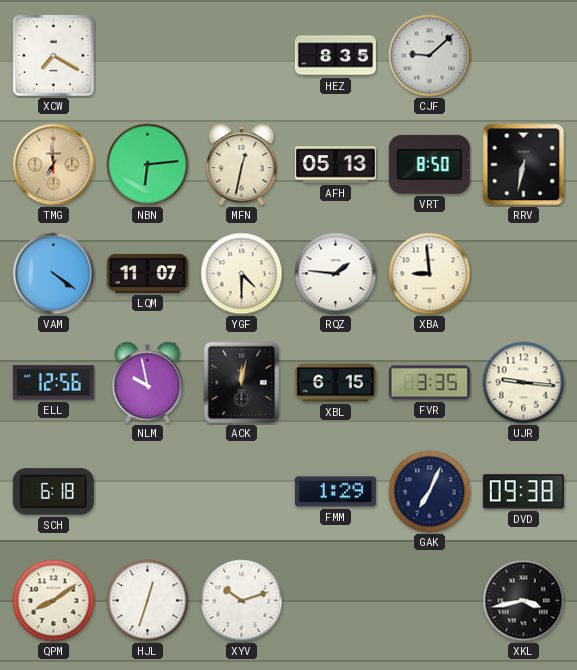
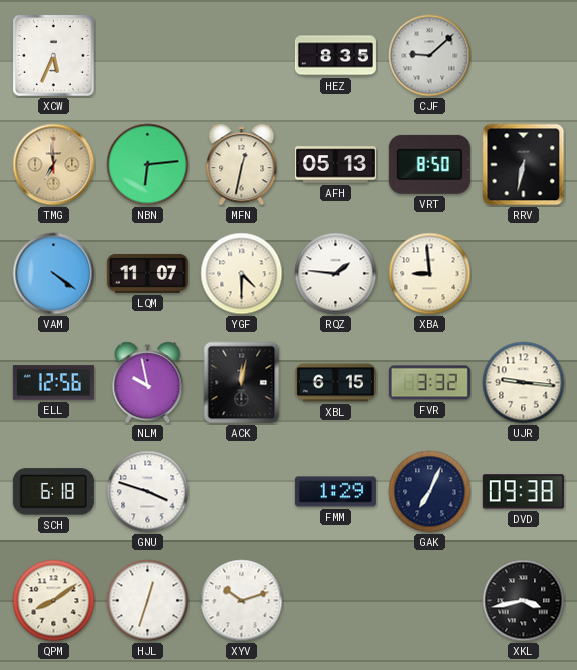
XCW: 7:20 -> 5:34
FVR: 3:35 -> 3:32
GNU: none -> 3:48
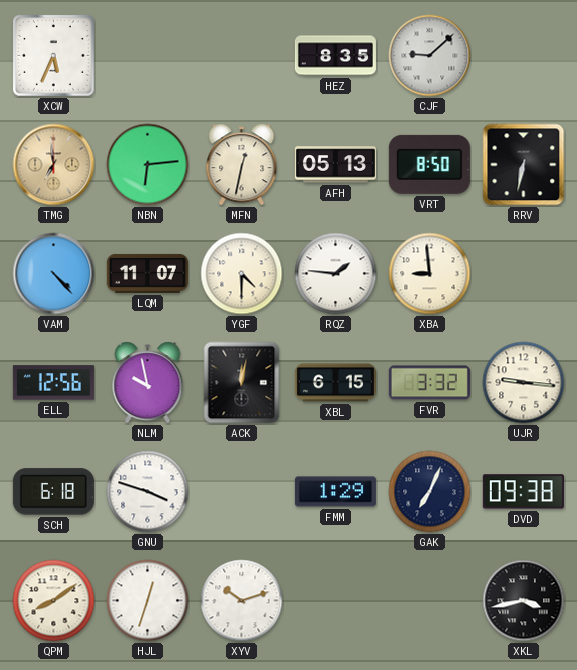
VAM: 4:21 -> 4:23
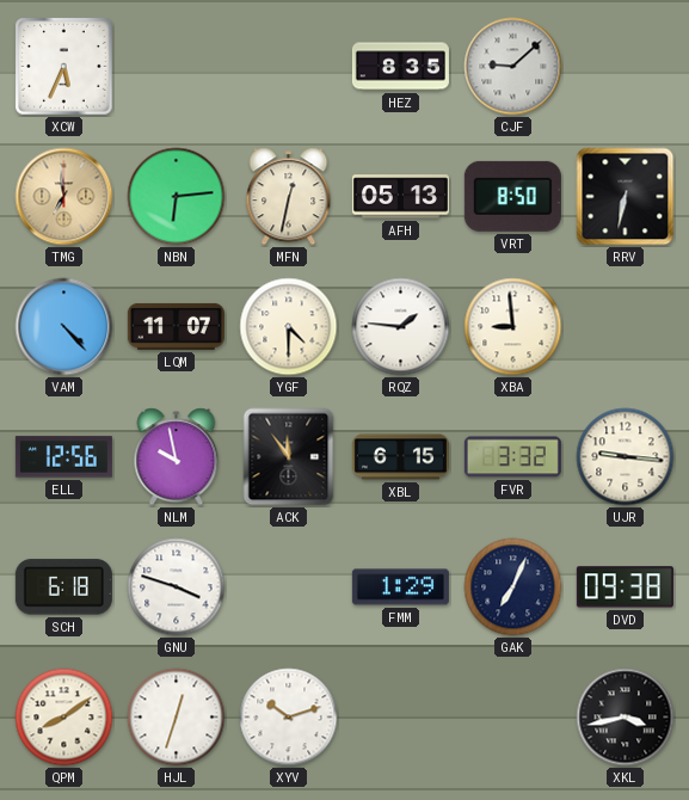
ACK: 12:02 -> 11:54
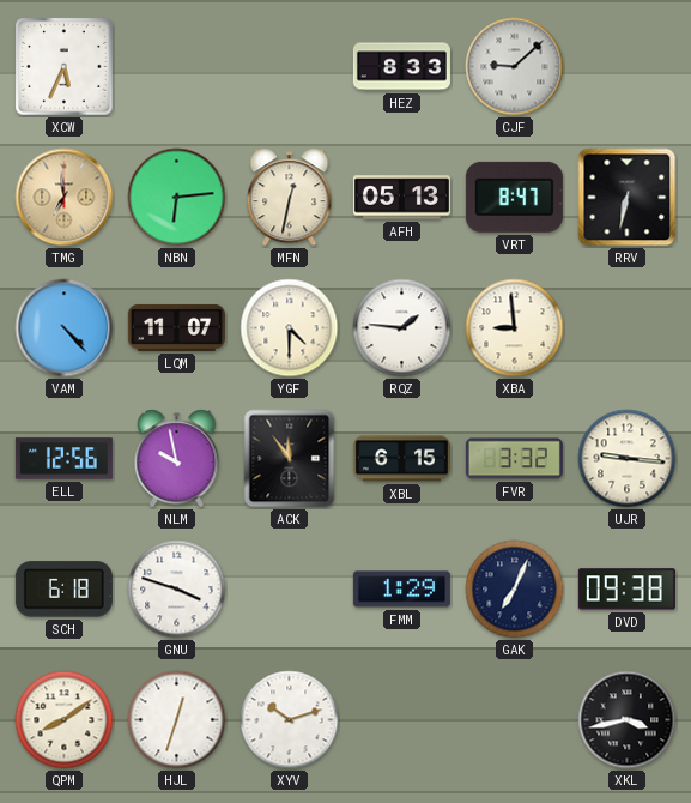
HEZ: 8:35 -> 8:33
VRT: 8:50 -> 8:47
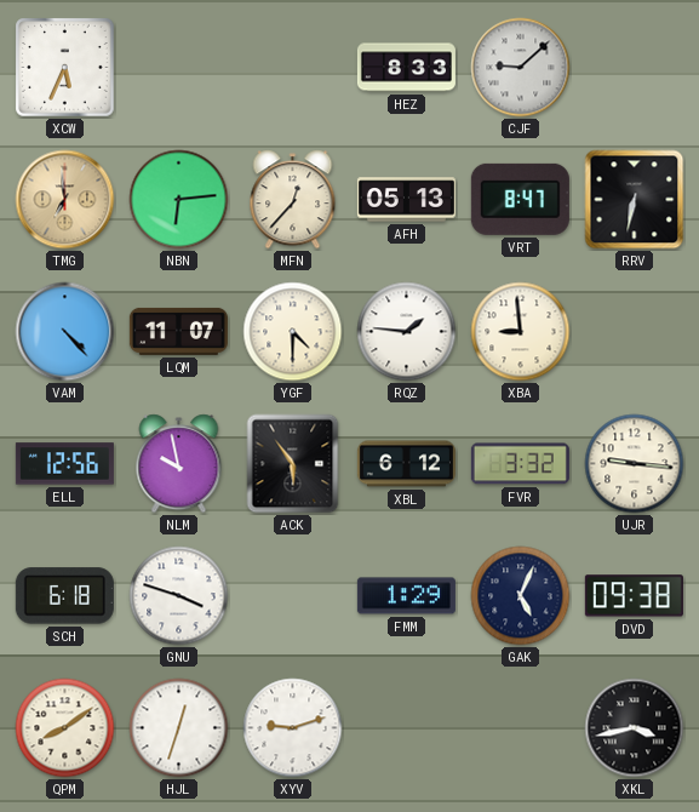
MFN: 12:32 -> 12:37
ACK: 11:54 -> 5:54
XBL: 6:15 -> 6:12
GAK: 7:04 -> 5:04
XYV: 10:12 -> 9:12
